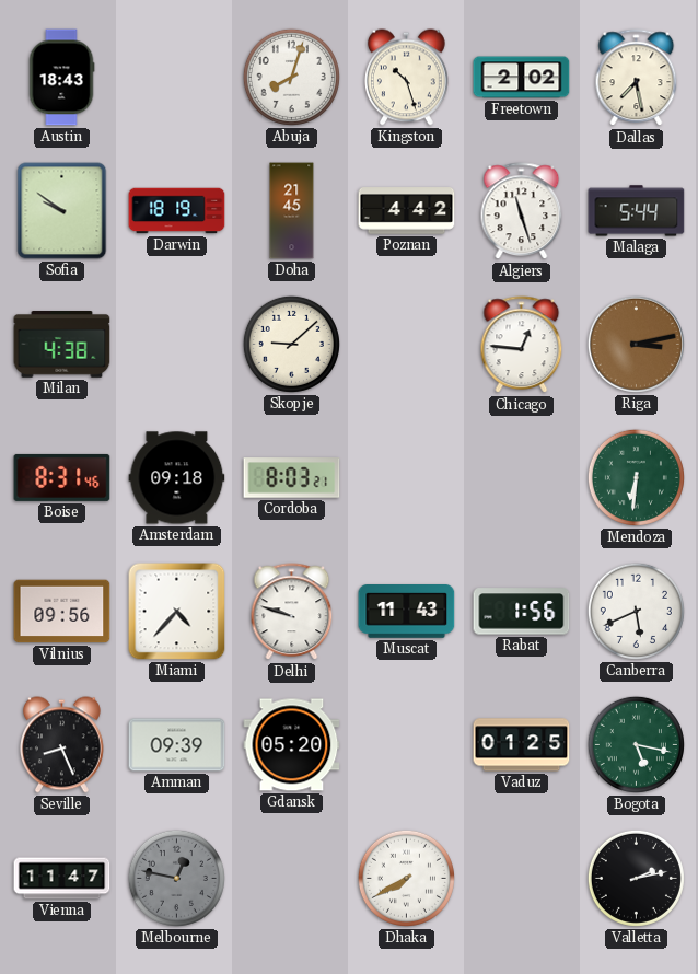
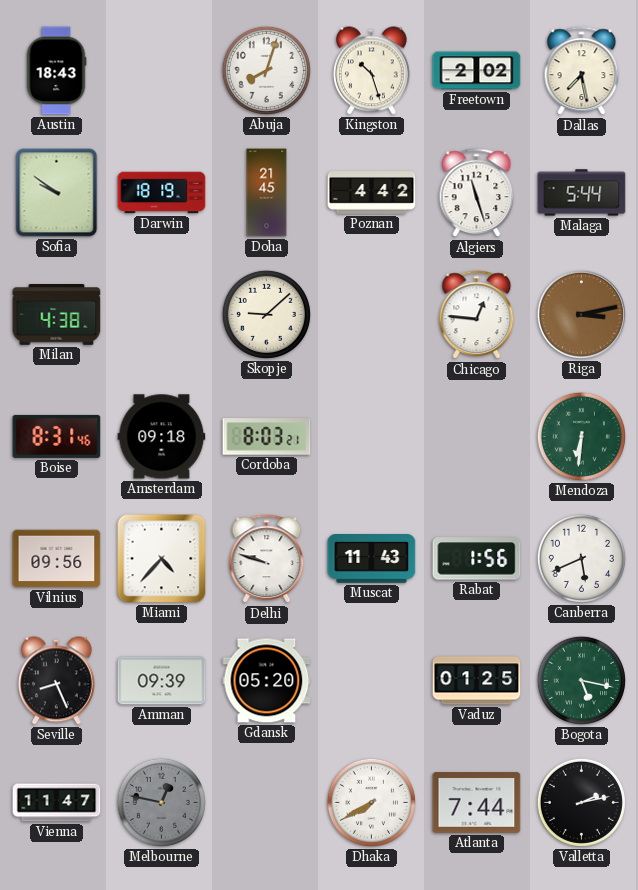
Atlanta: none -> 7:44
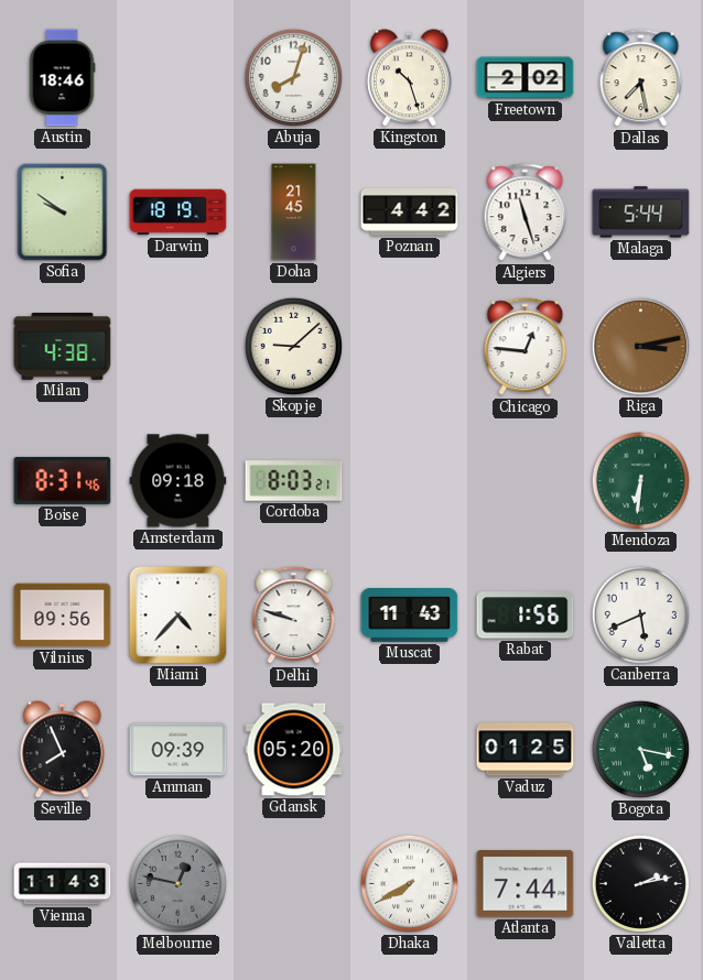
Austin: 18:43 -> 18:46
Seville: 8:26 -> 7:56
Vienna: 11:47 -> 11:43
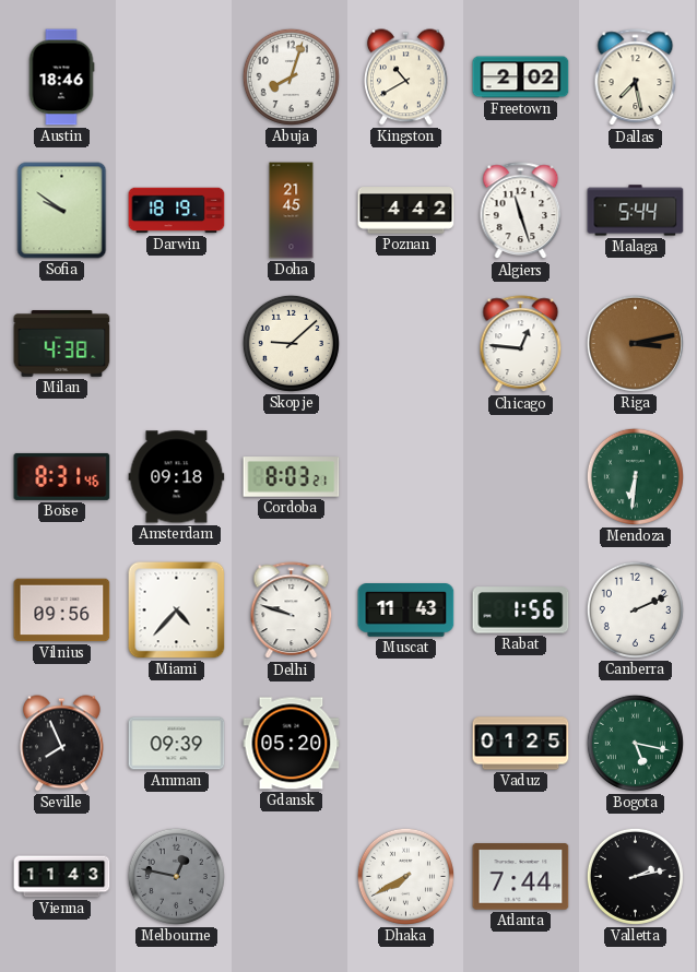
Kingston: 10:27 -> 10:40
Canberra: 5:41 -> 2:11
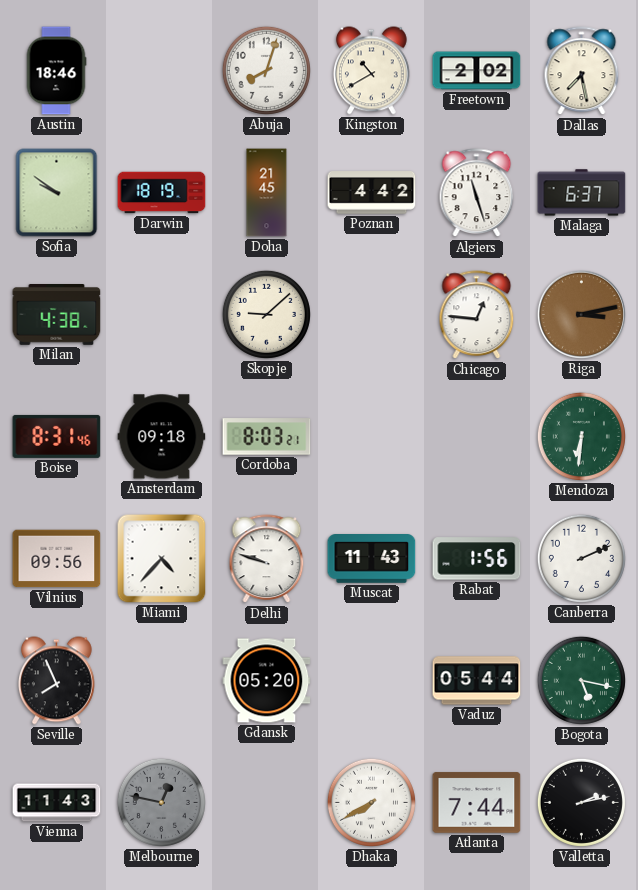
Malaga: 5:44 -> 6:37
Amman: 09:39 -> none
Vaduz: 01:25 -> 05:44
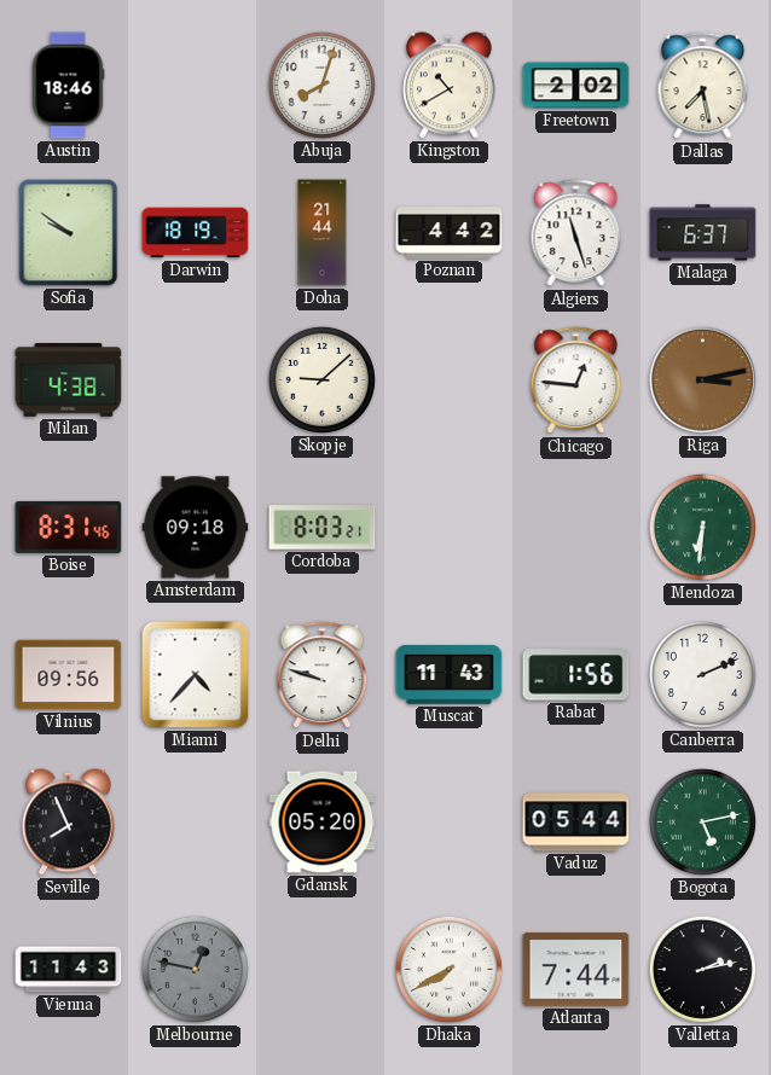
Doha: 21:45 -> 21:44
Bogota: 5:17 -> 5:13
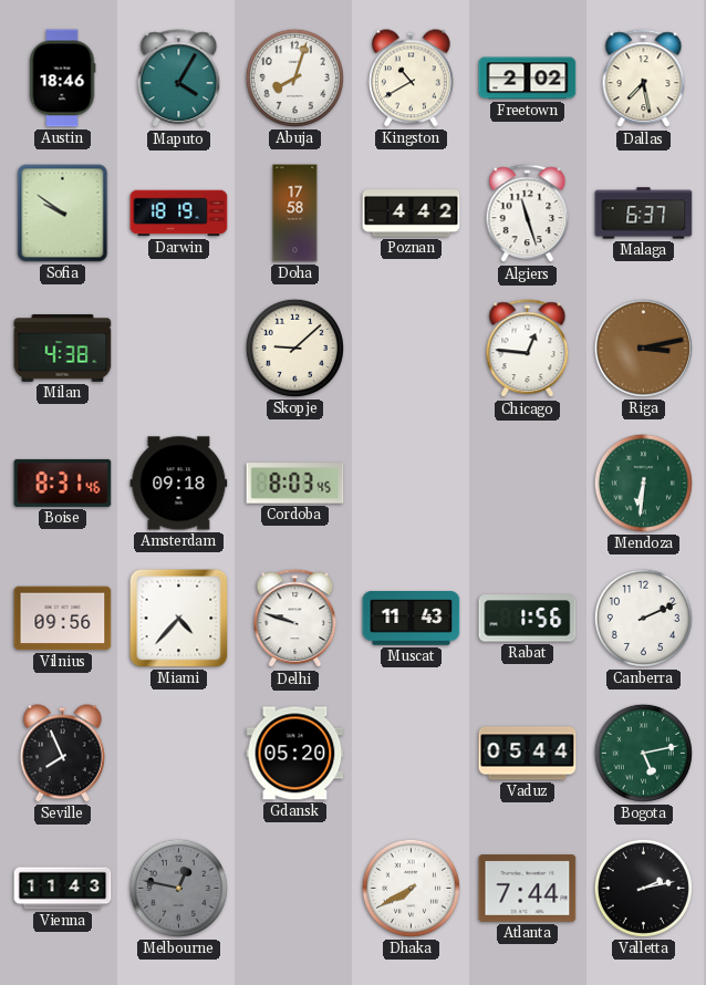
Maputo: none -> 4:05
Doha: 21:44 -> 17:58
Cordoba: 8:03:21 -> 8:03:45
